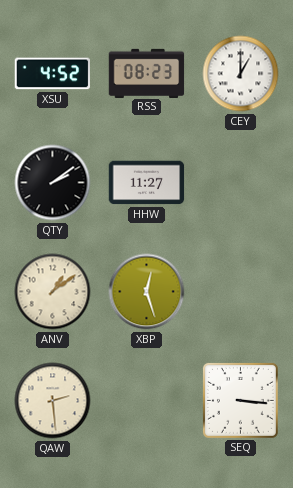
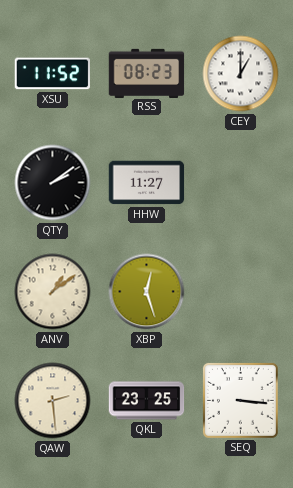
XSU: 4:52 -> 11:52
QKL: none -> 23:25
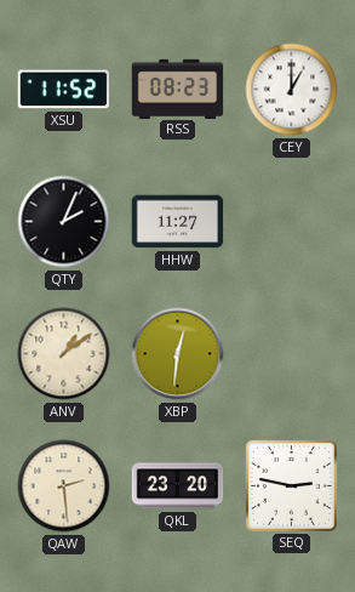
QTY: 2:09 -> 2:04
XBP: 12:27 -> 12:31
QKL: 23:25 -> 23:20
SEQ: 3:16 -> 2:47
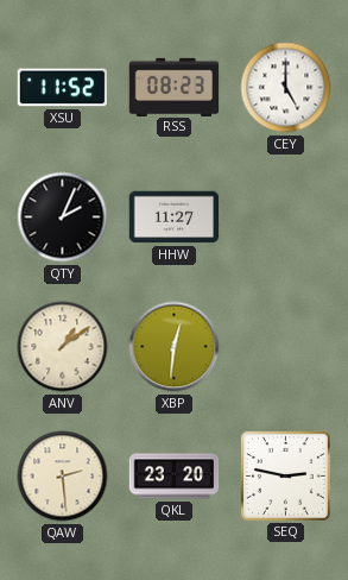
CEY: 1:00 -> 5:00
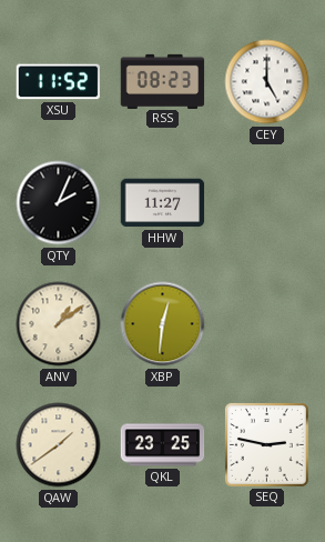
QAW: 2:29 -> 1:39
QKL: 23:20 -> 23:25
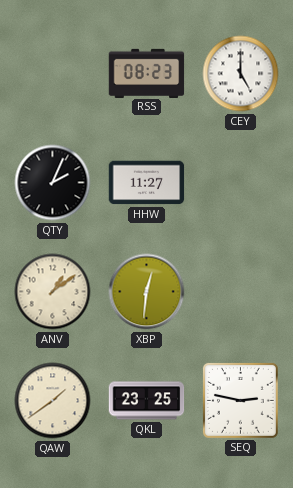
XSU: 11:52 -> none
